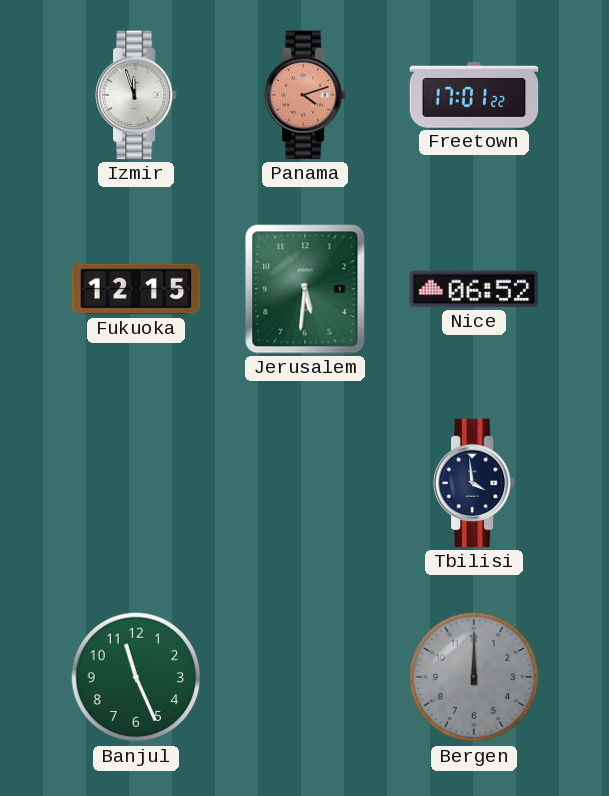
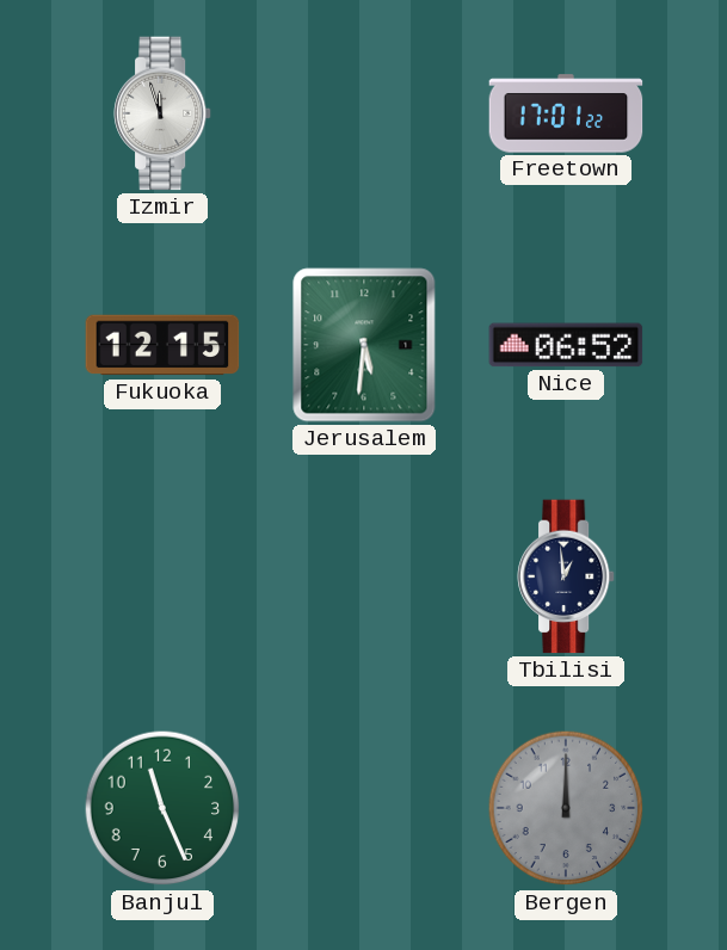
Panama: 4:12 -> none
Tbilisi: 3:59 -> 12:59
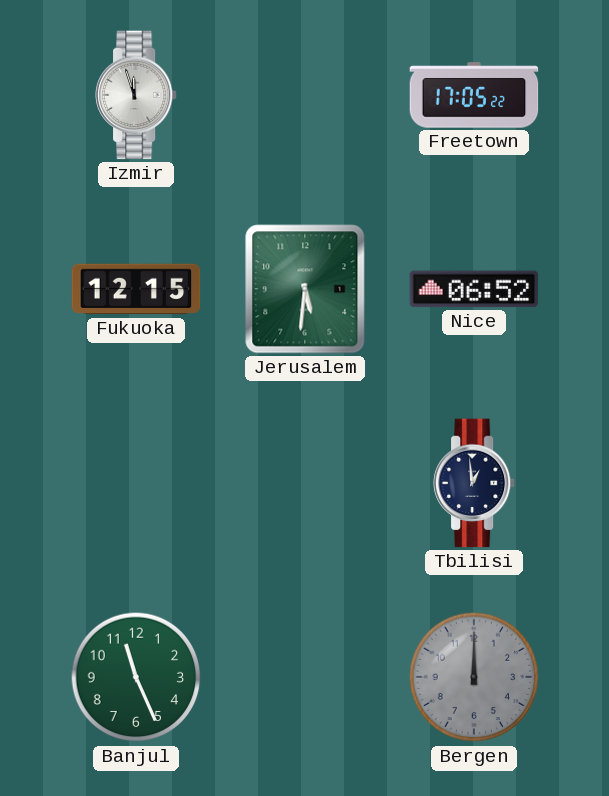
Freetown: 17:01 -> 17:05
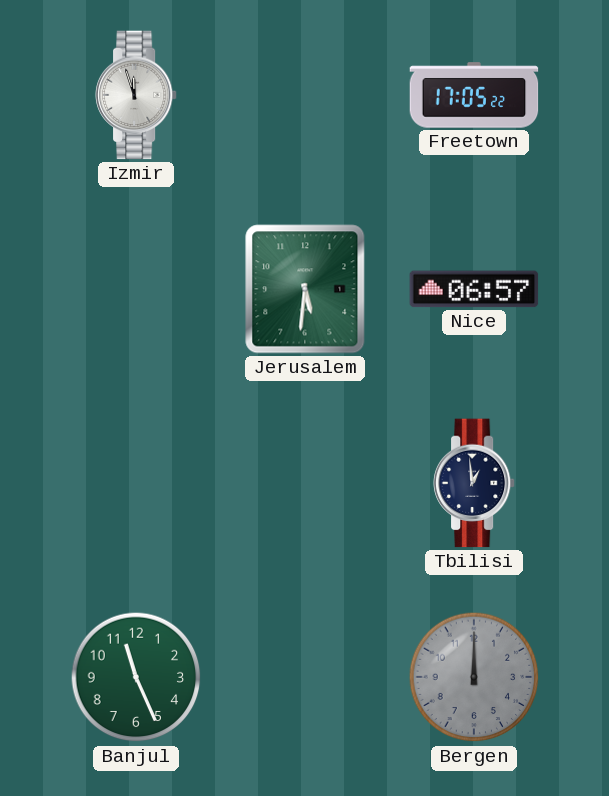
Fukuoka: 12:15 -> none
Nice: 06:52 -> 06:57
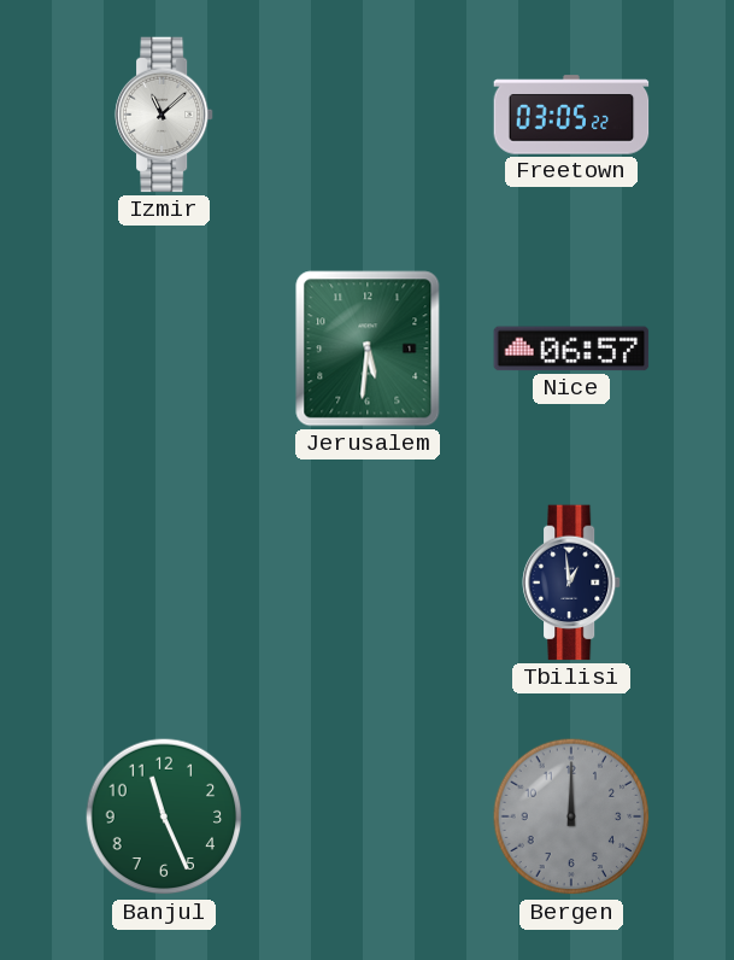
Izmir: 11:57 -> 11:08
Freetown: 17:05 -> 03:05
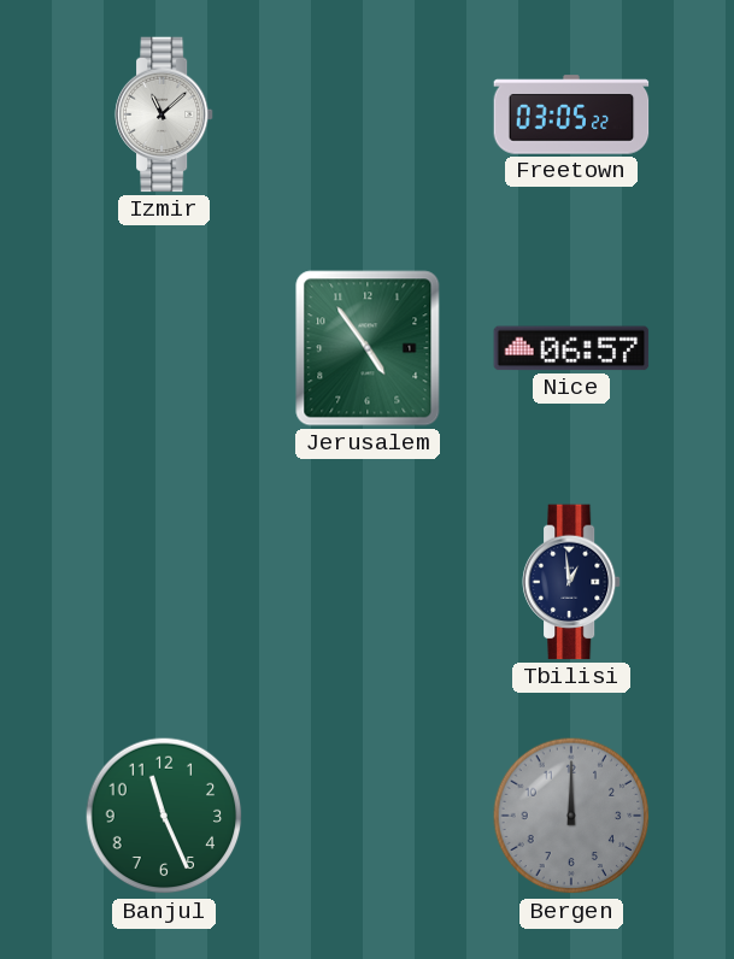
Jerusalem: 5:31 -> 4:54
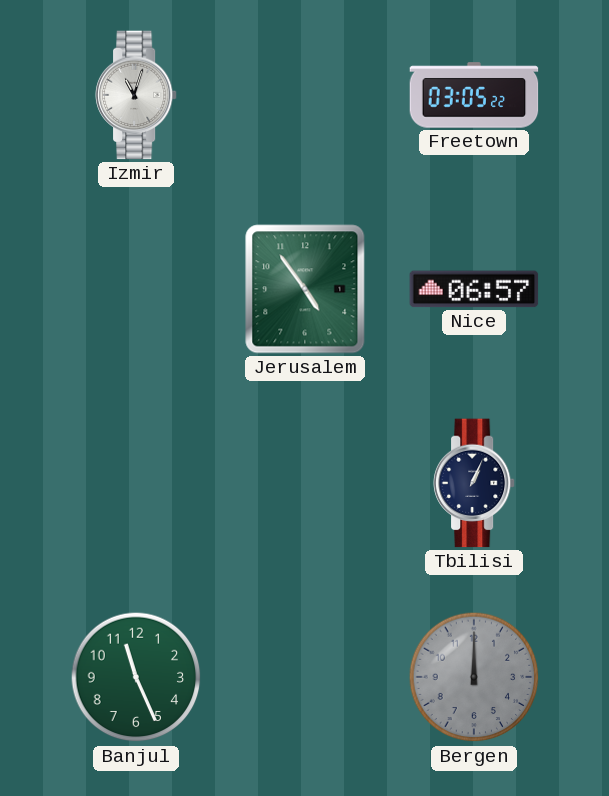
Izmir: 11:08 -> 11:03
Tbilisi: 12:59 -> 1:04
